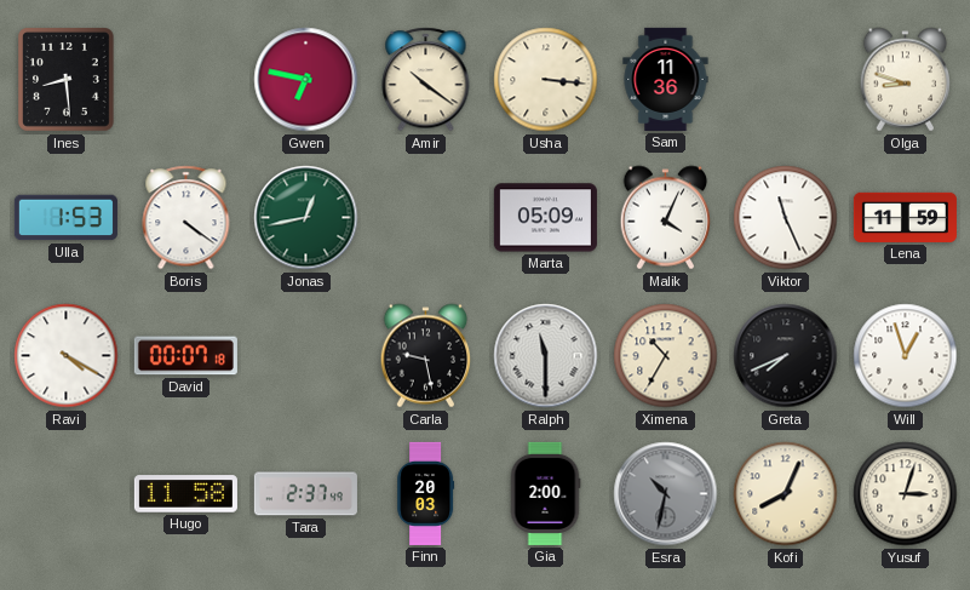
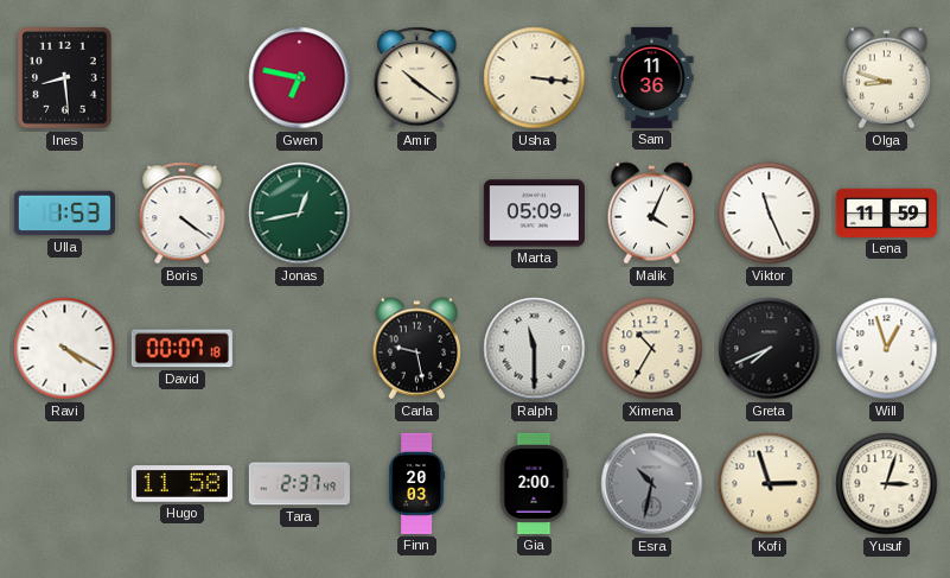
Kofi: 8:04 -> 2:57
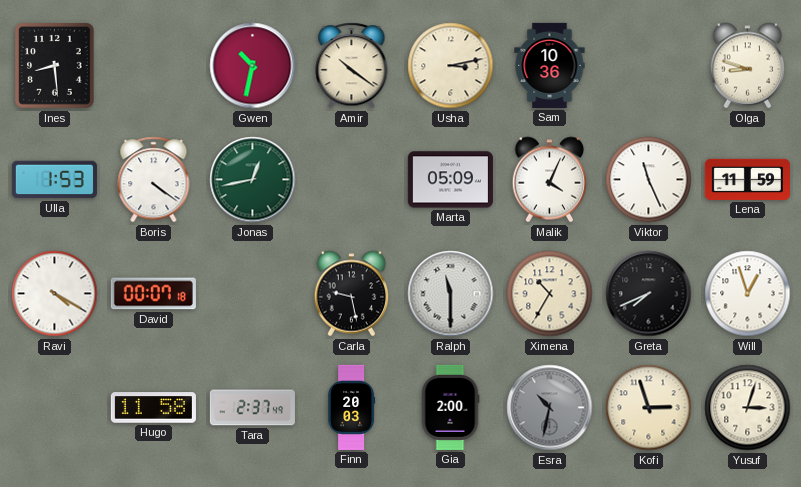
Gwen: 6:47 -> 10:32
Usha: 3:16 -> 3:13
Sam: 11:36 -> 10:36
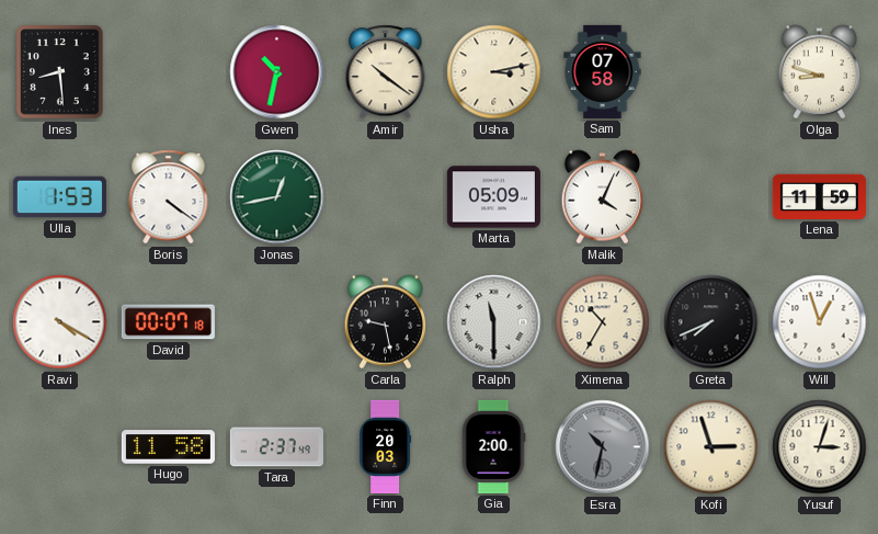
Sam: 10:36 -> 07:58
Viktor: 11:26 -> none
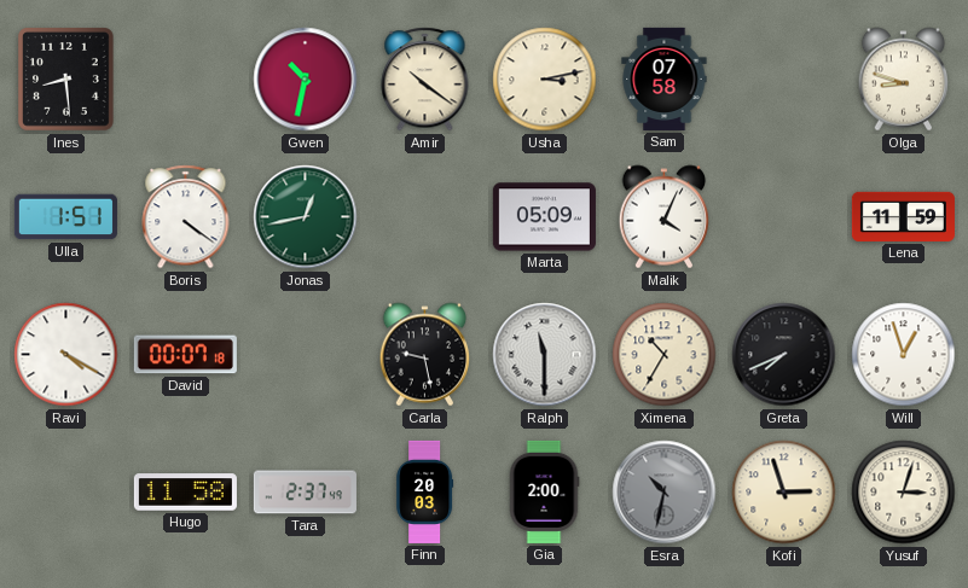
Ulla: 1:53 -> 1:51
